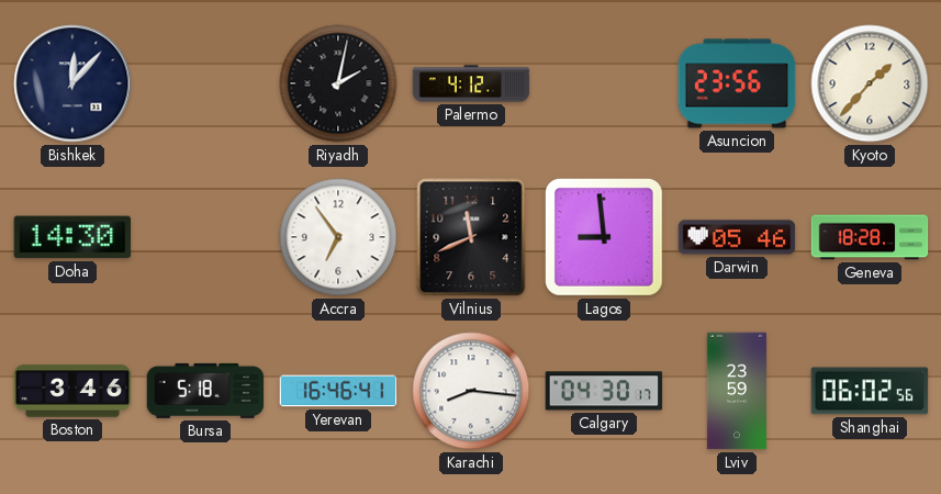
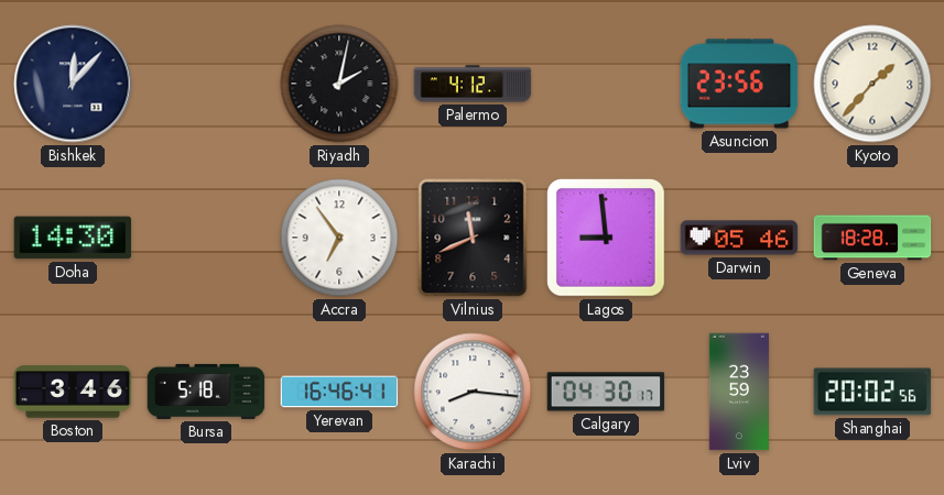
Shanghai: 06:02 -> 20:02
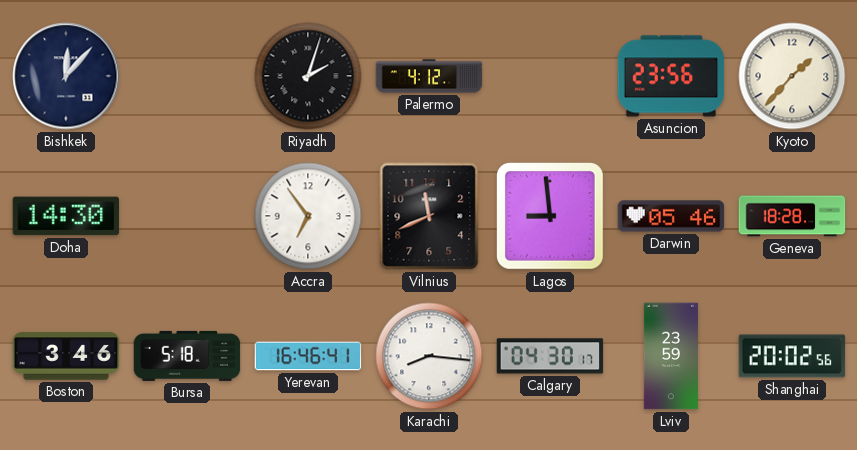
Riyadh: 2:02 -> 2:03
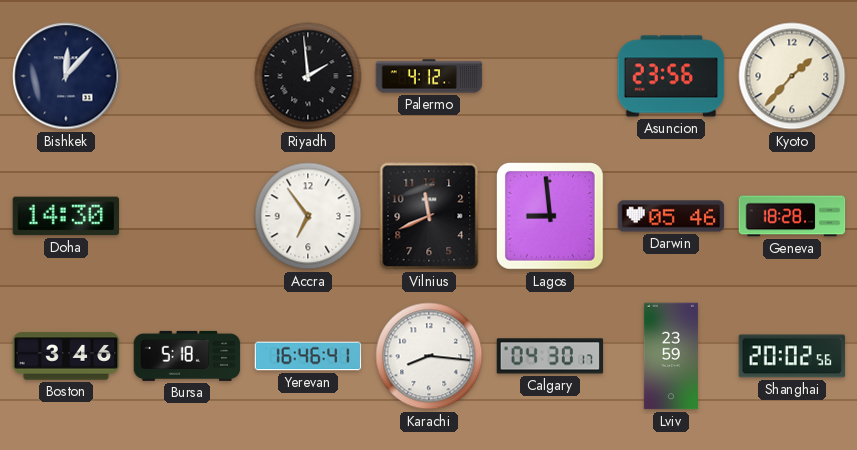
Riyadh: 2:03 -> 1:59
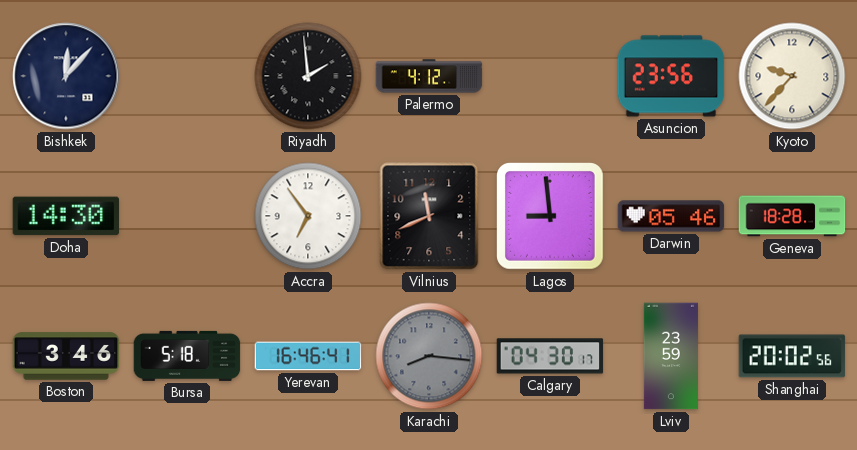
Kyoto: 1:37 -> 9:37
Karachi dial: white -> grey
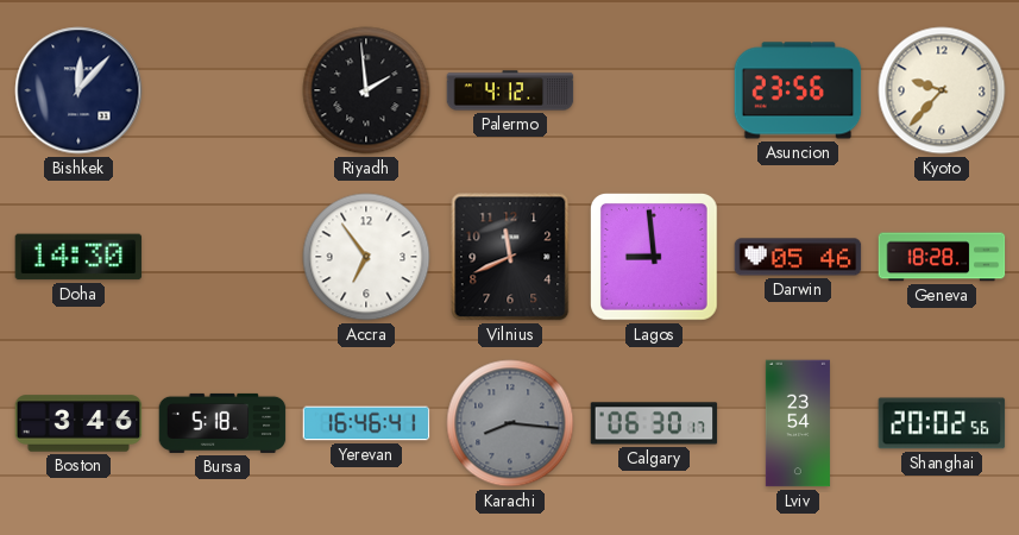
Calgary: 04:30 -> 06:30
Lviv: 23:59 -> 23:54
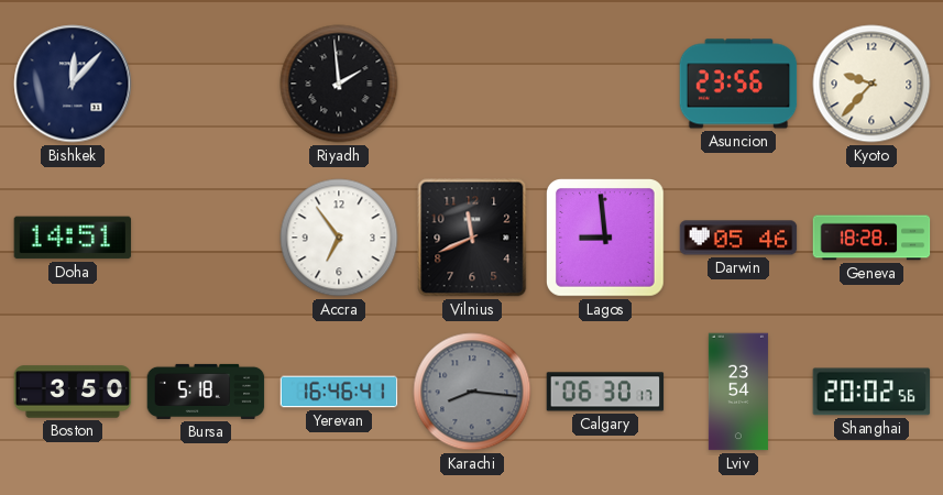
Palermo: 4:12 -> none
Doha: 14:30 -> 14:51
Boston: 3:46 -> 3:50
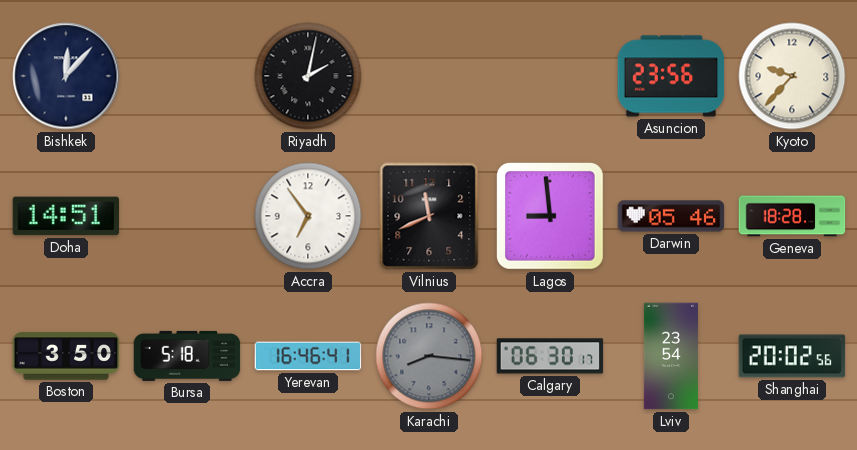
Riyadh: 1:59 -> 2:02
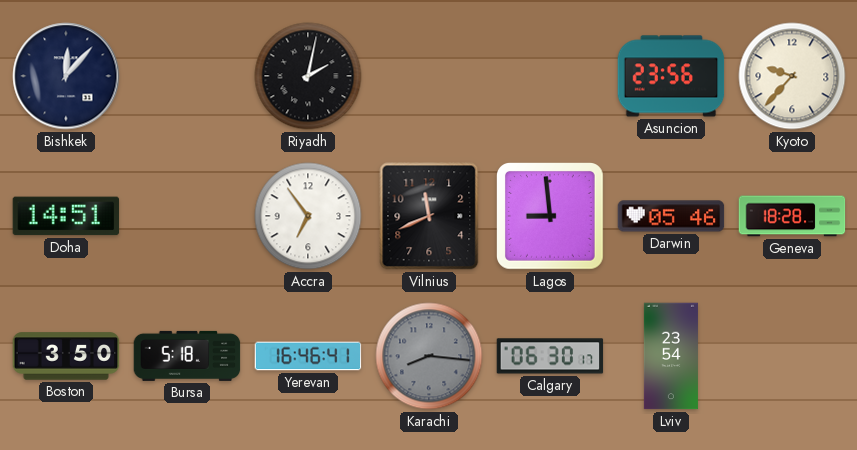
Shanghai: 20:02 -> none
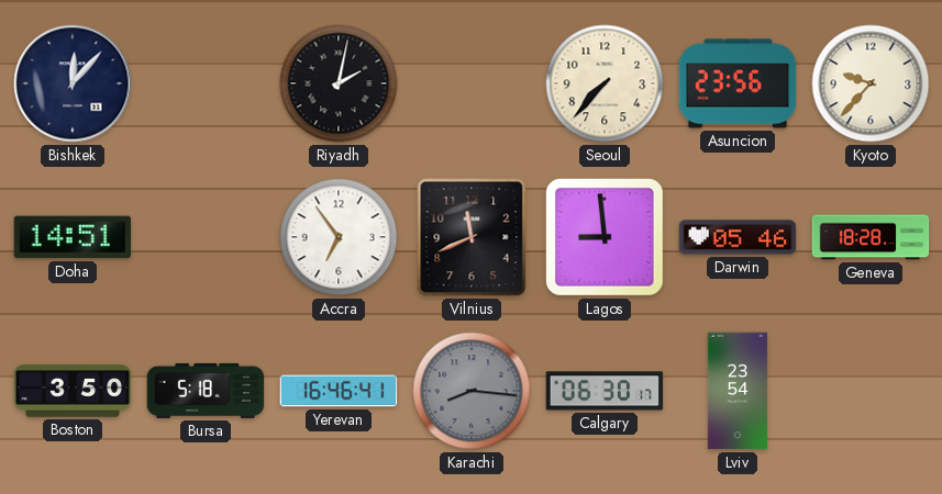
Seoul: none -> 7:37
